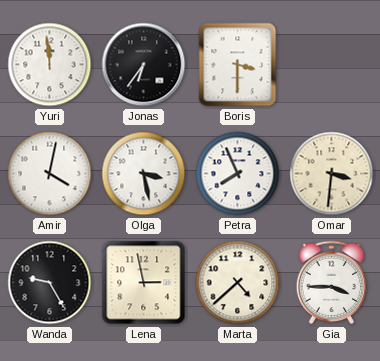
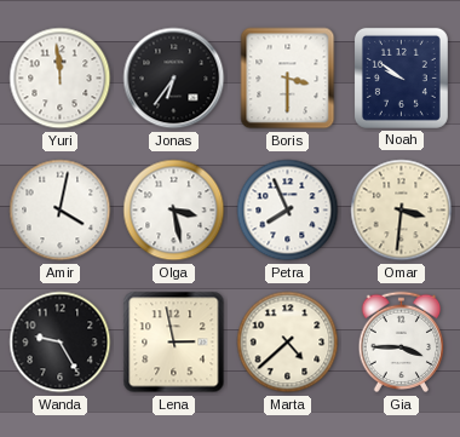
Noah: none -> 9:51
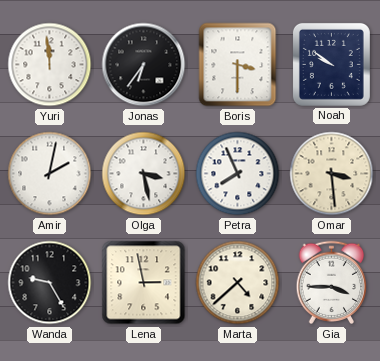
Amir: 4:02 -> 2:02
Omar: 3:31 -> 3:29
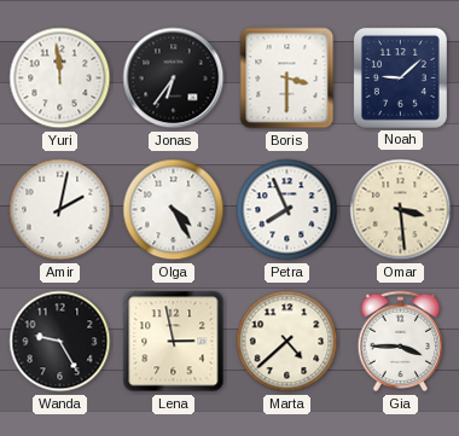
Noah: 9:51 -> 9:08
Olga: 3:28 -> 4:25
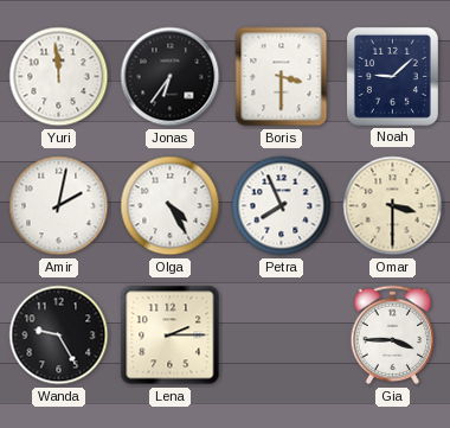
Omar: 3:29 -> 3:30
Lena: 2:58 -> 2:15
Marta: 4:38 -> none
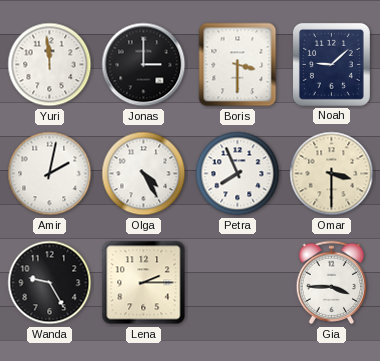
Jonas: 6:36 -> 3:00
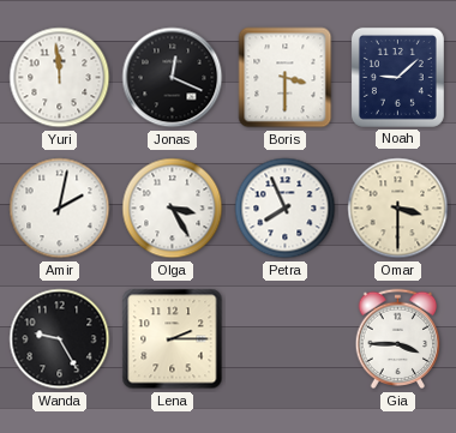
Jonas: 3:00 -> 12:19
Olga: 4:25 -> 3:25
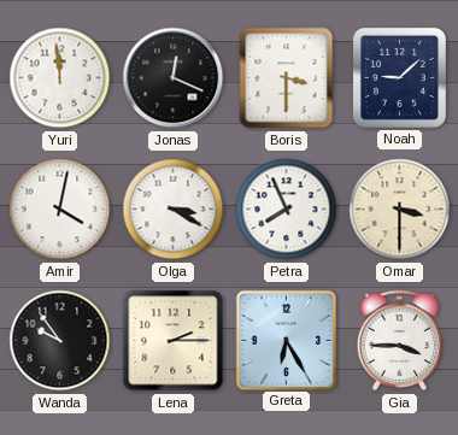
Amir: 2:02 -> 4:02
Olga: 3:25 -> 3:20
Wanda: 9:25 -> 9:54
Greta: none -> 6:25
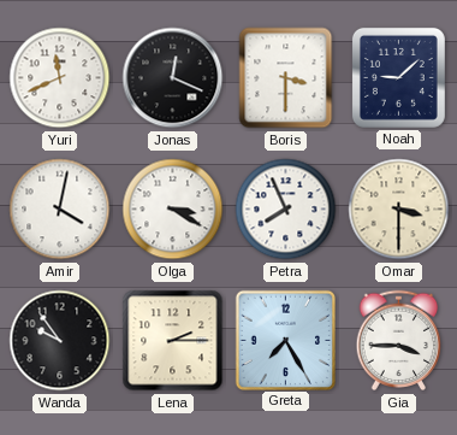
Yuri: 11:59 -> 11:41
Greta: 6:25 -> 7:25
